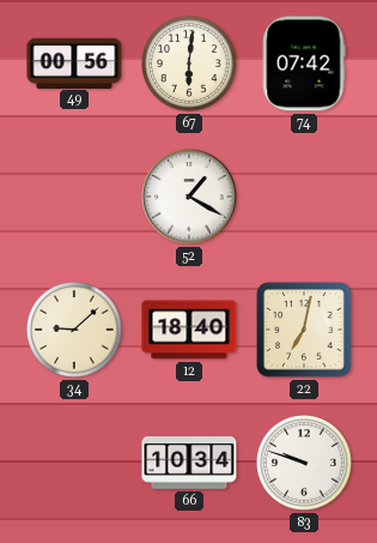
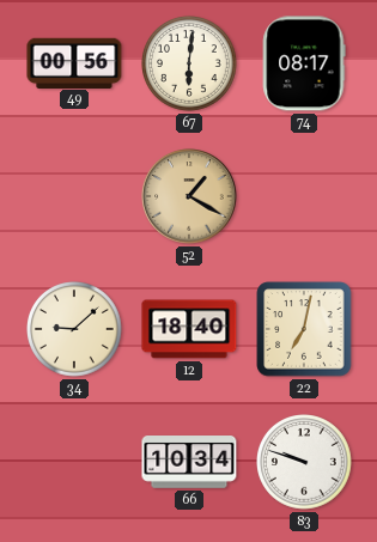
74: 07:42 -> 08:17
52 dial: white -> champagne
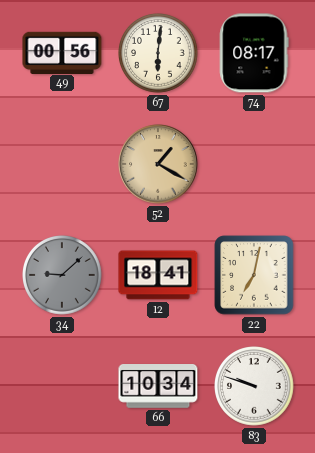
34 dial: cream -> grey
12: 18:40 -> 18:41
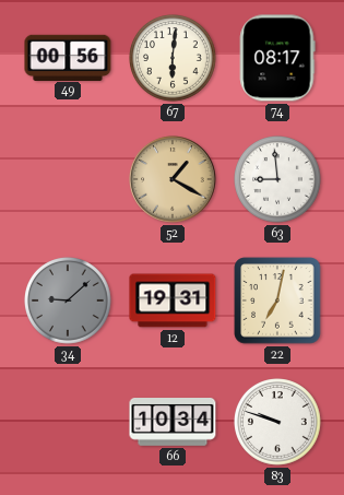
63: none -> 8:59
12: 18:41 -> 19:31
